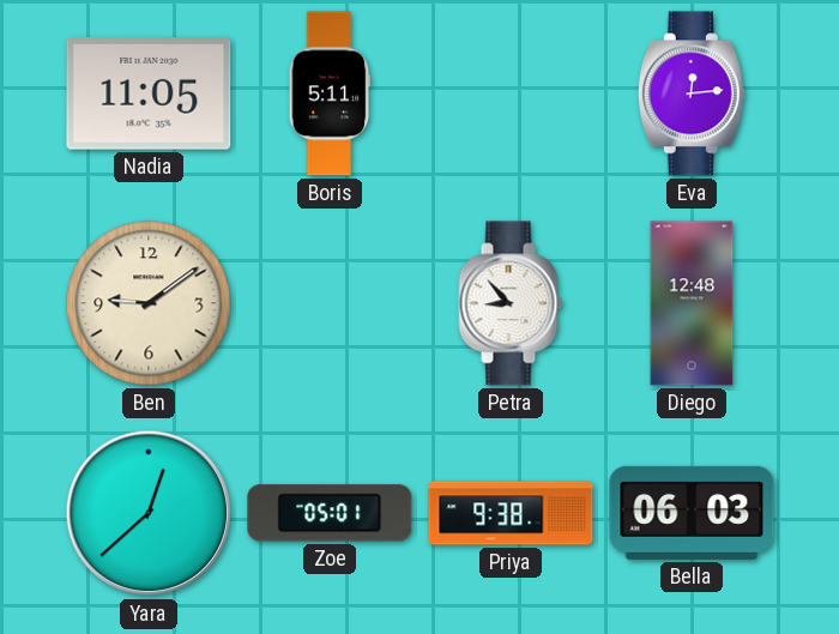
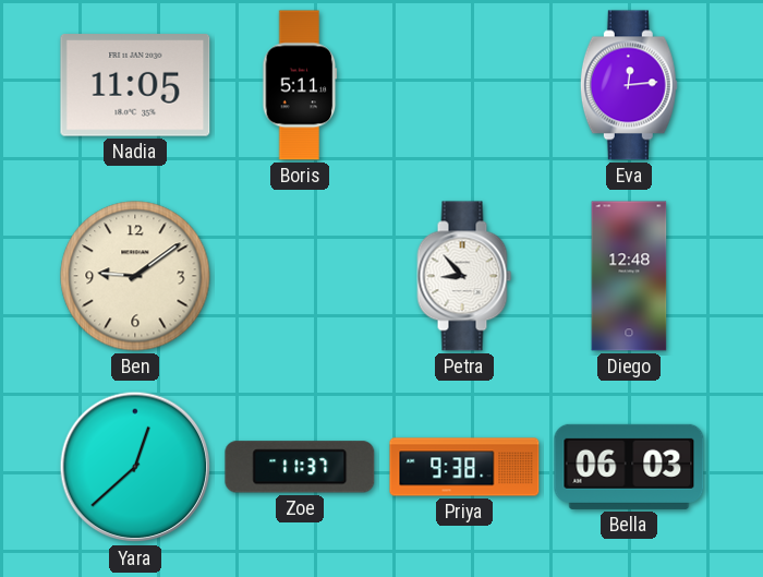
Zoe: 05:01 -> 11:37
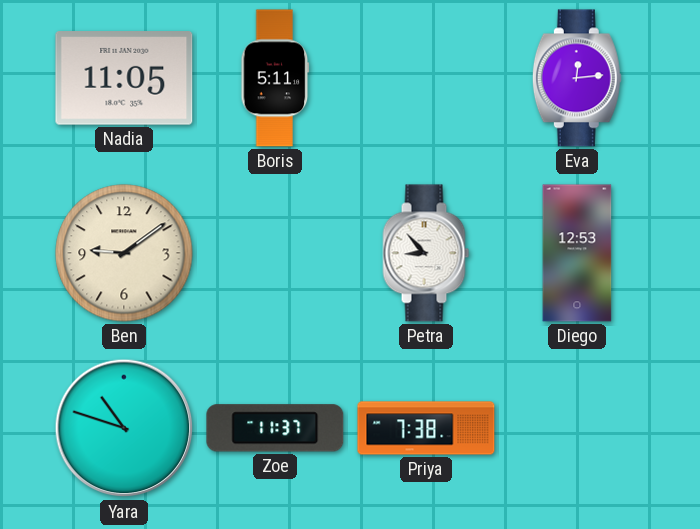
Diego: 12:48 -> 12:53
Yara: 12:38 -> 10:48
Priya: 9:38 -> 7:38
Bella: 06:03 -> none
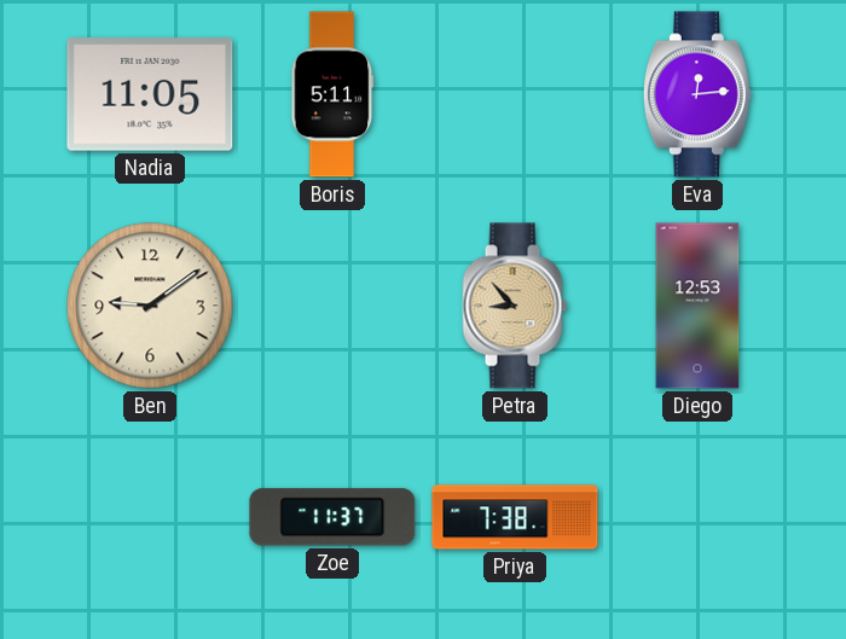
Petra dial: white -> champagne
Yara: 10:48 -> none
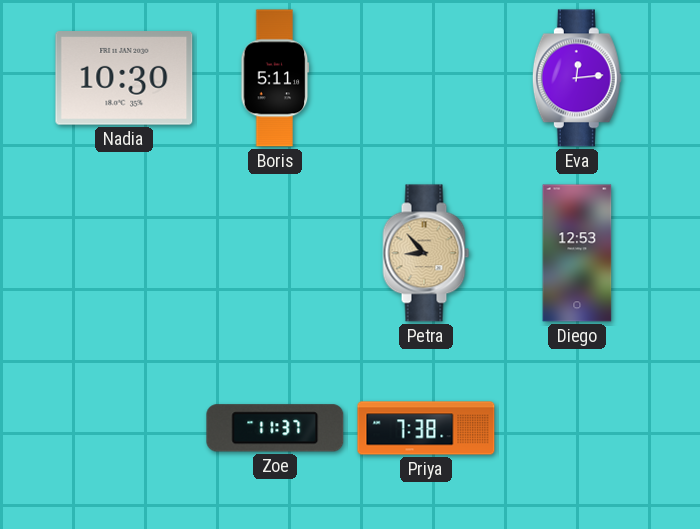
Nadia: 11:05 -> 10:30
Ben: 9:09 -> none
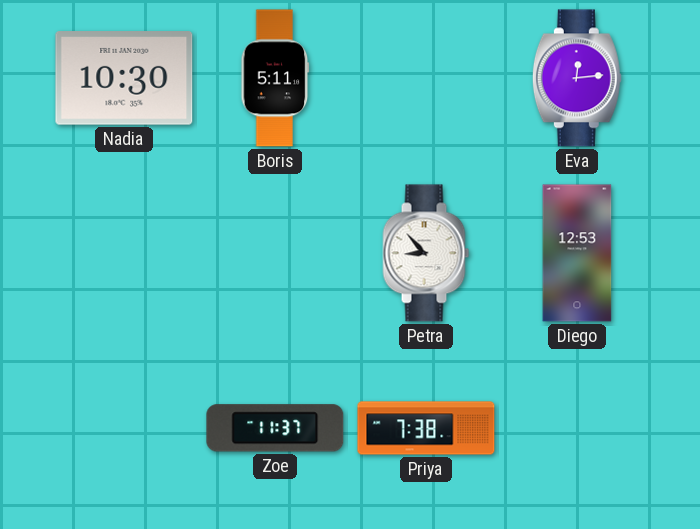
Petra dial: champagne -> white
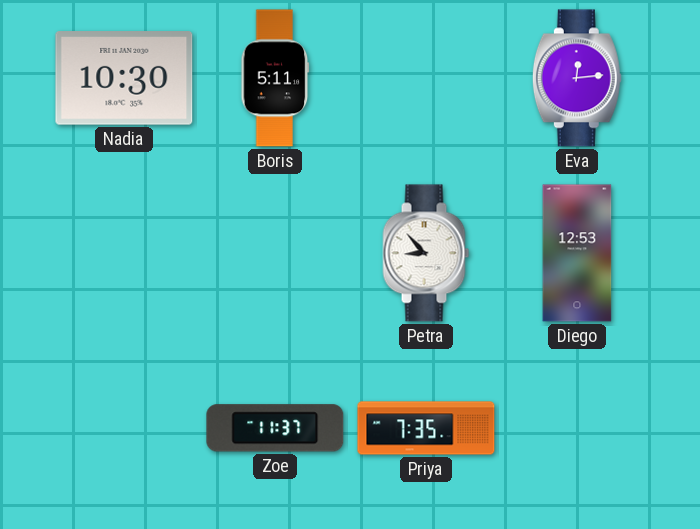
Priya: 7:38 -> 7:35
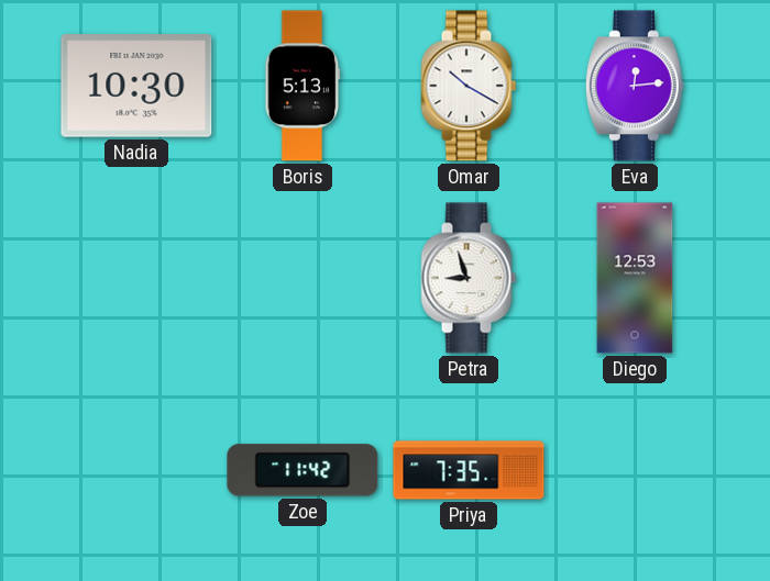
Boris: 5:11 -> 5:13
Omar: none -> 10:20
Petra: 8:53 -> 8:57
Zoe: 11:37 -> 11:42
